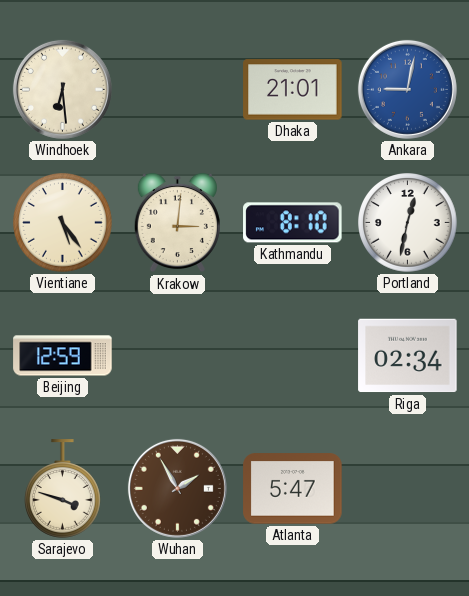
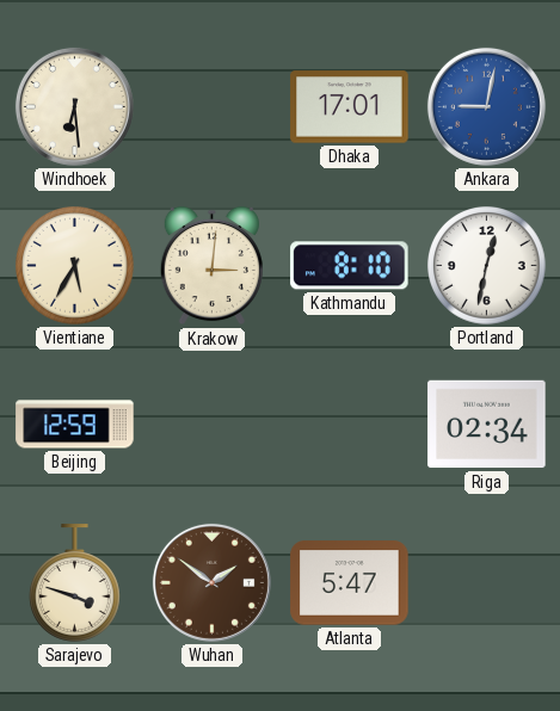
Dhaka: 21:01 -> 17:01
Vientiane: 5:24 -> 5:35
Wuhan: 1:55 -> 1:51
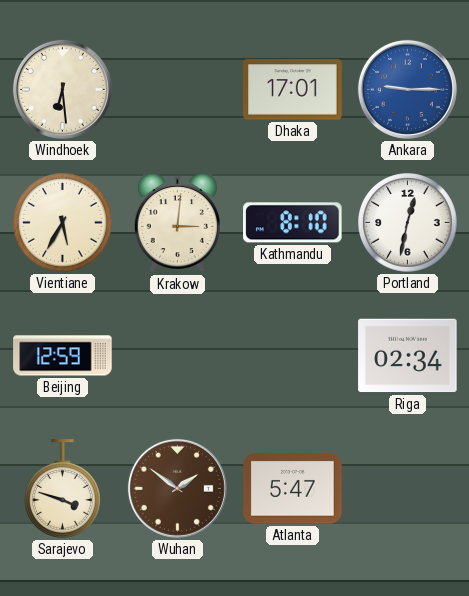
Ankara: 9:02 -> 9:15
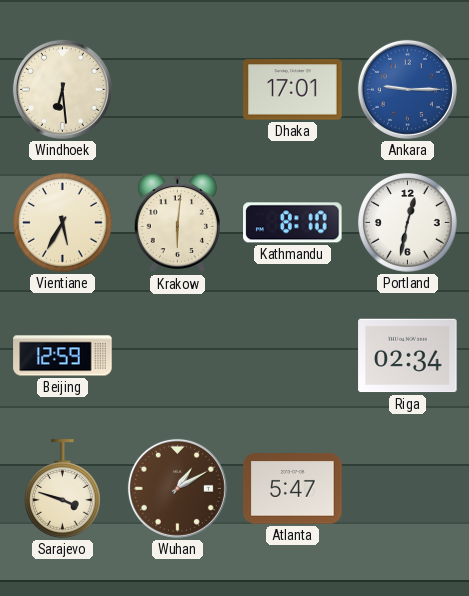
Krakow: 3:01 -> 6:01
Wuhan: 1:51 -> 1:10
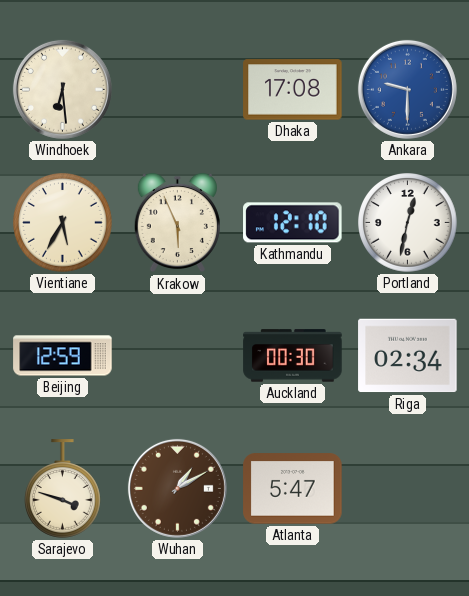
Dhaka: 17:01 -> 17:08
Ankara: 9:15 -> 9:30
Krakow: 6:01 -> 5:56
Kathmandu: 8:10 -> 12:10
Auckland: none -> 00:30
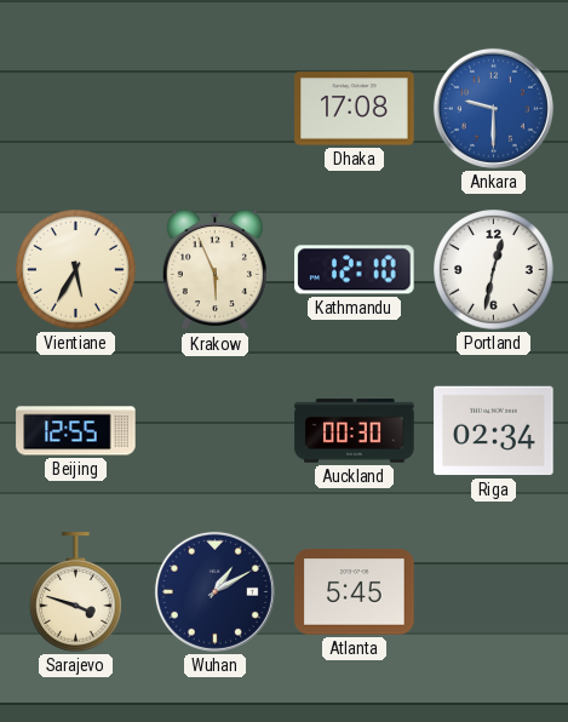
Windhoek: 6:29 -> none
Beijing: 12:59 -> 12:55
Wuhan dial: brown -> navy
Atlanta: 5:47 -> 5:45
